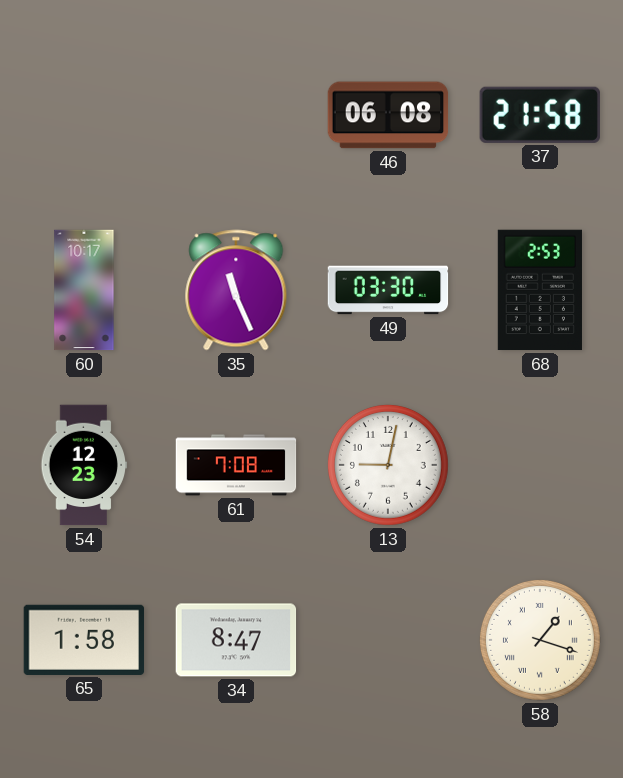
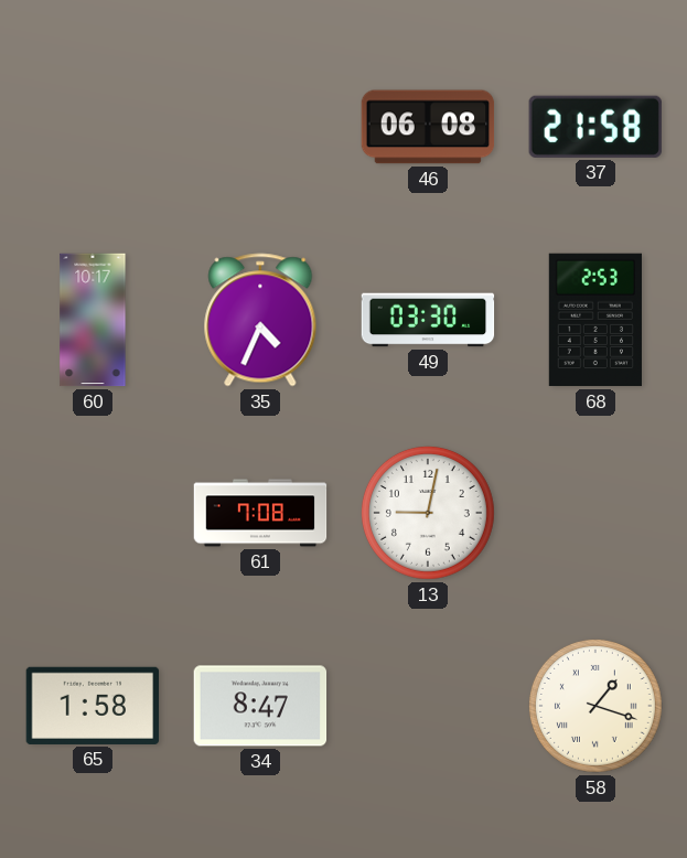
35: 11:26 -> 4:34
54: 12:23 -> none
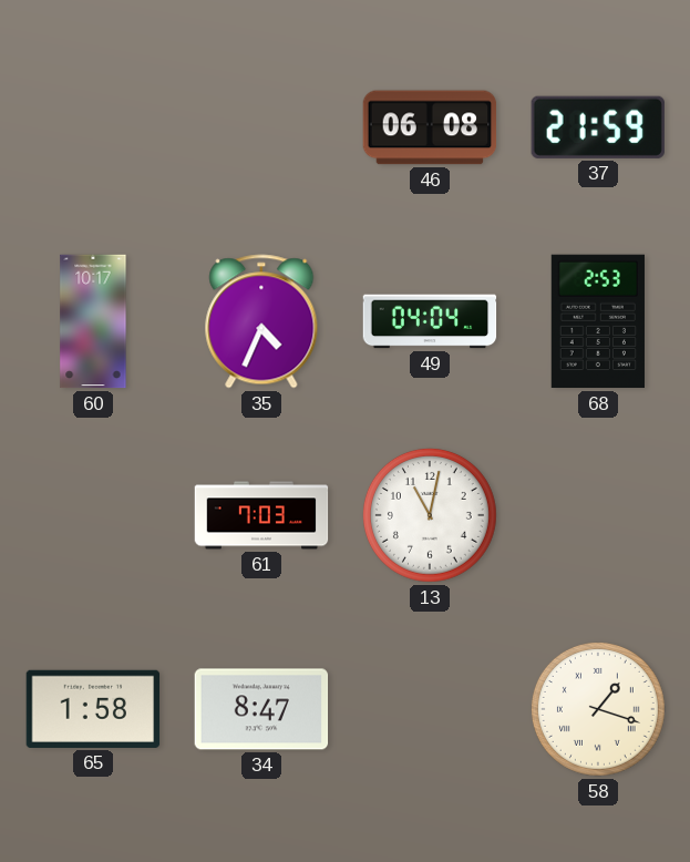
37: 21:58 -> 21:59
49: 03:30 -> 04:04
61: 7:08 -> 7:03
13: 9:02 -> 11:02
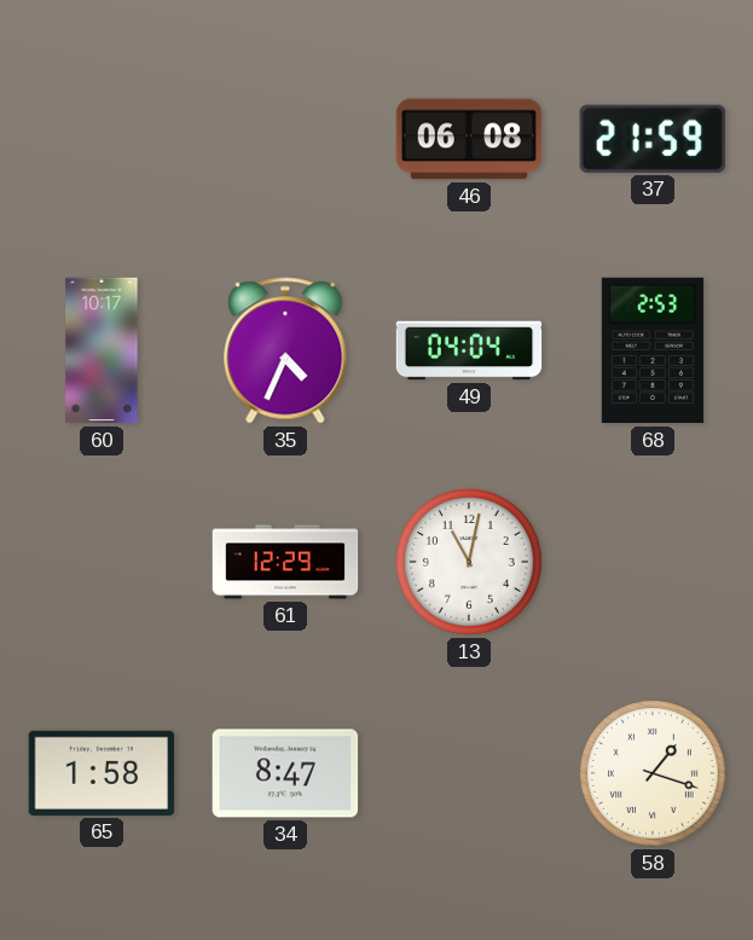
61: 7:03 -> 12:29
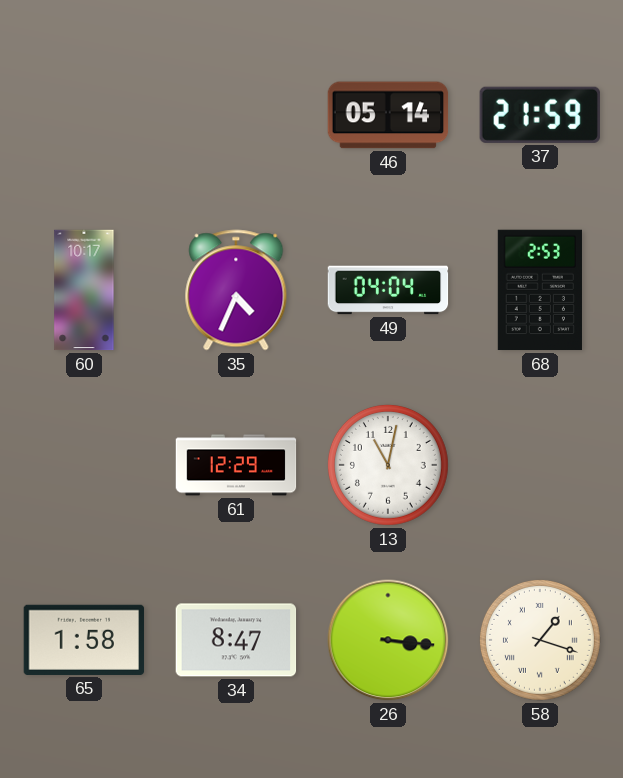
46: 06:08 -> 05:14
26: none -> 3:16
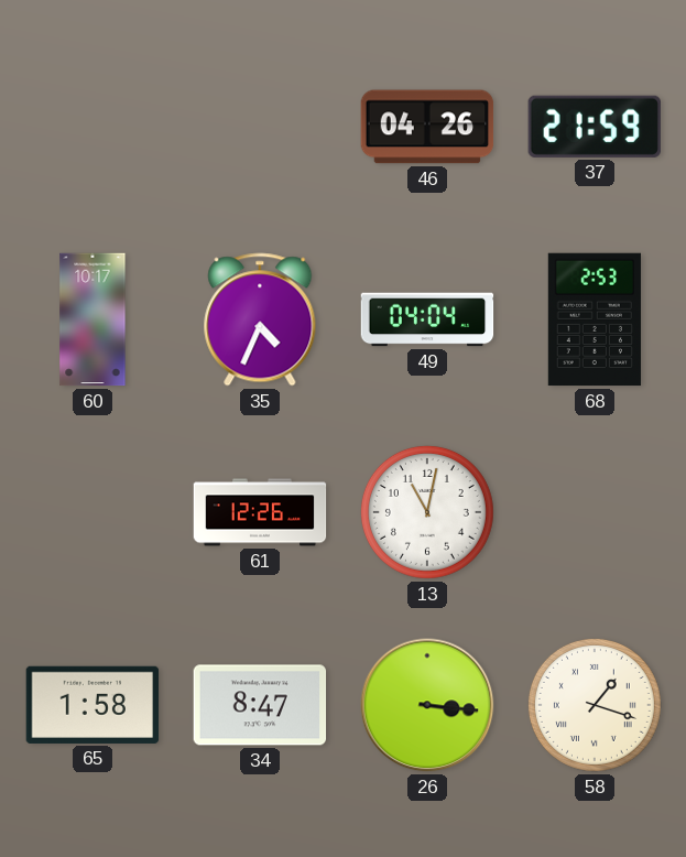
46: 05:14 -> 04:26
61: 12:29 -> 12:26
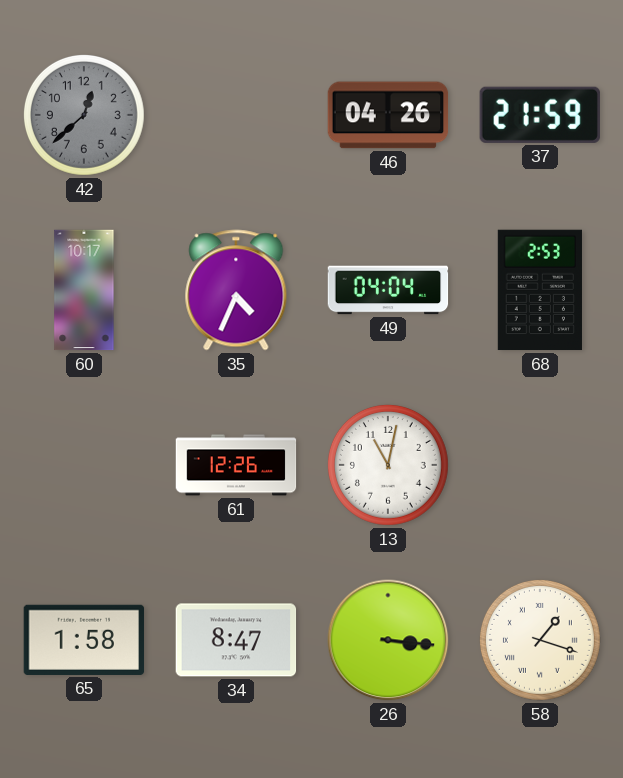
42: none -> 12:38
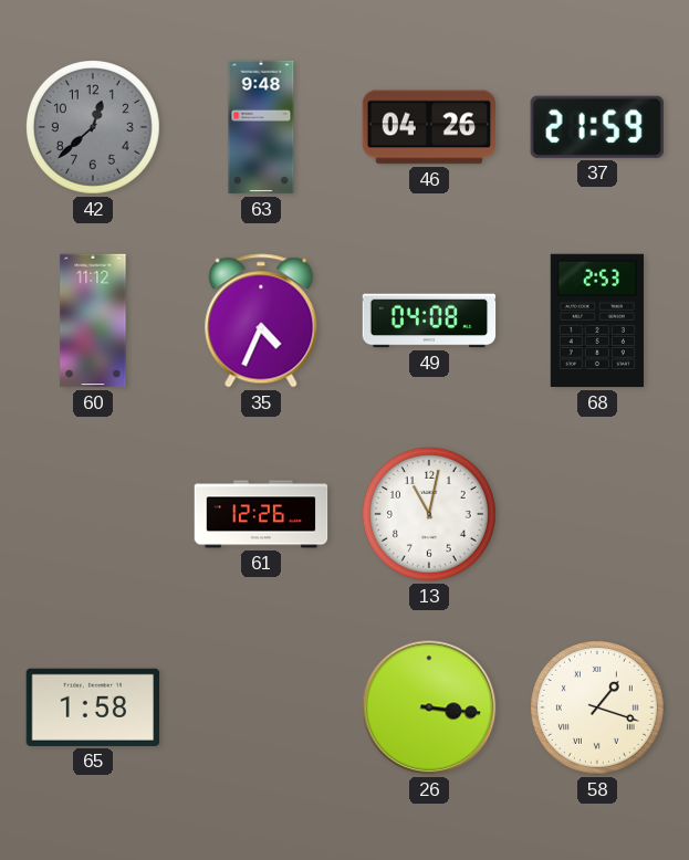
63: none -> 9:48
60: 10:17 -> 11:12
49: 04:04 -> 04:08
34: 8:47 -> none
